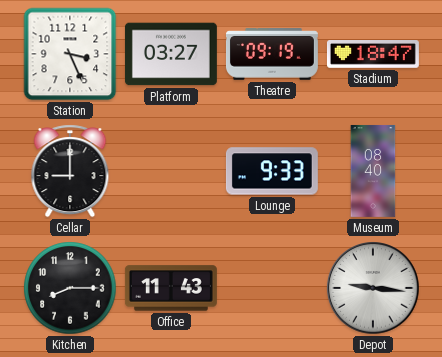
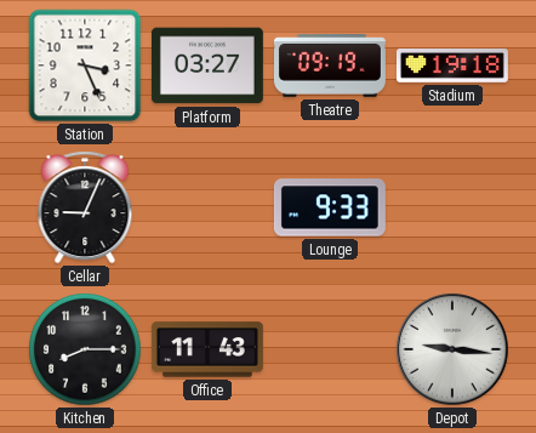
Stadium: 18:47 -> 19:18
Cellar: 9:00 -> 9:04
Museum: 08:40 -> none
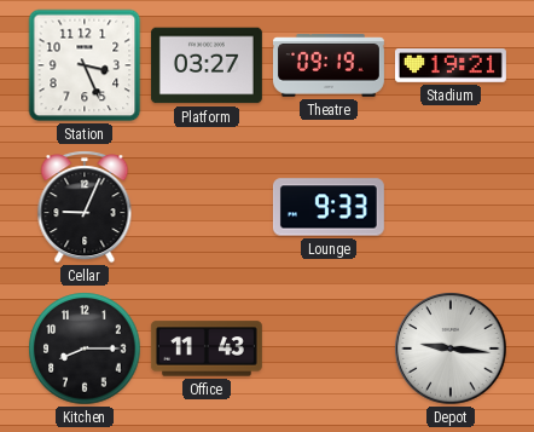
Stadium: 19:18 -> 19:21
